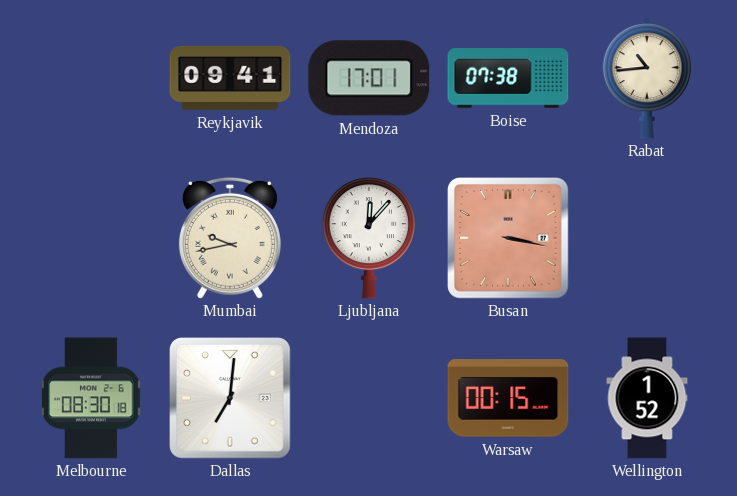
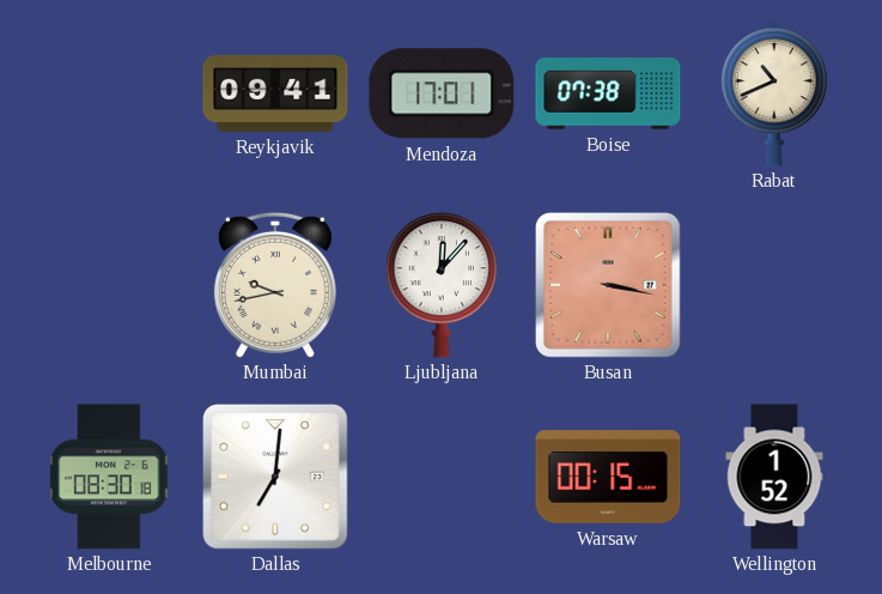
Rabat: 10:44 -> 10:41
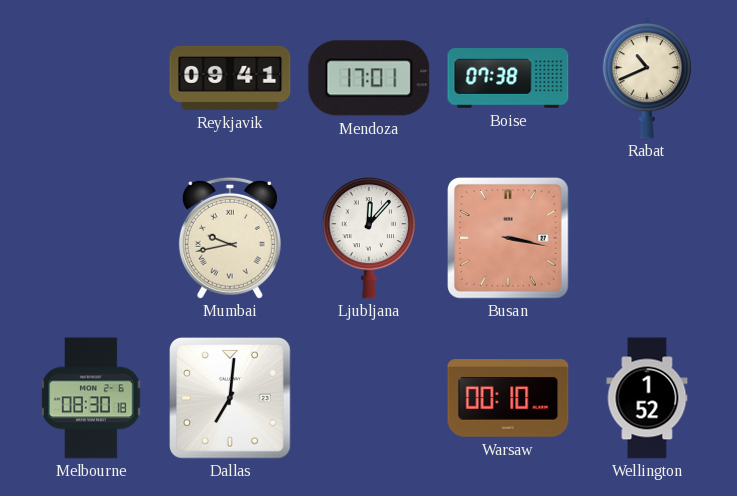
Warsaw: 00:15 -> 00:10
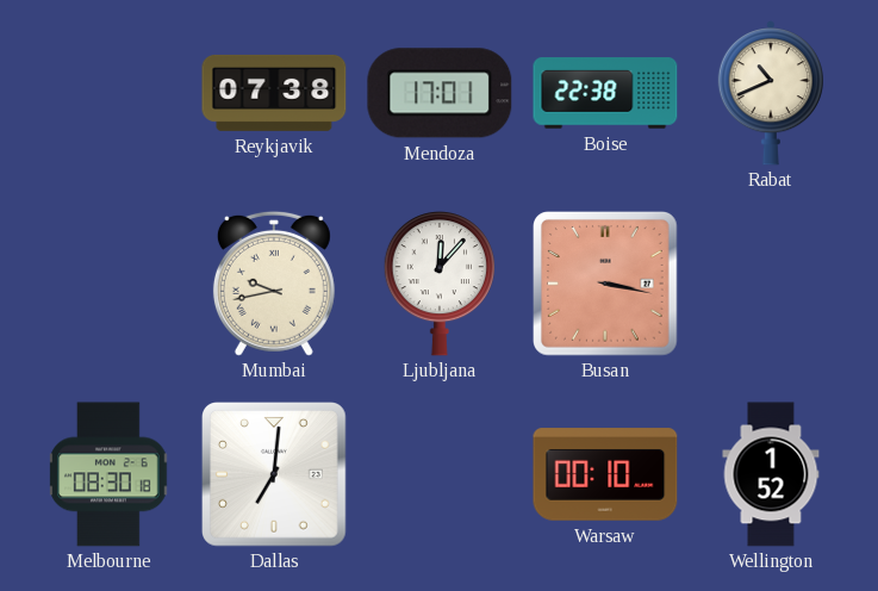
Reykjavik: 09:41 -> 07:38
Boise: 07:38 -> 22:38
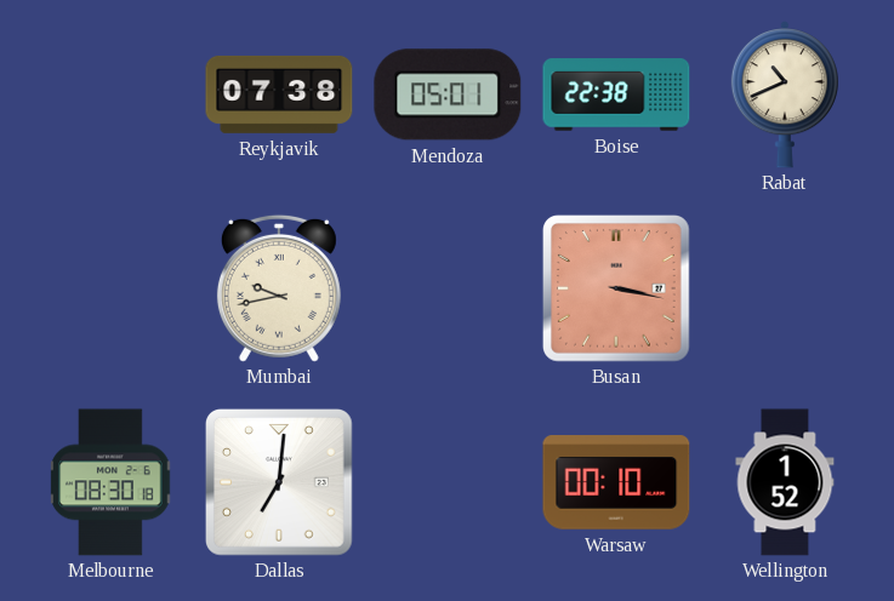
Mendoza: 17:01 -> 05:01
Ljubljana: 12:07 -> none
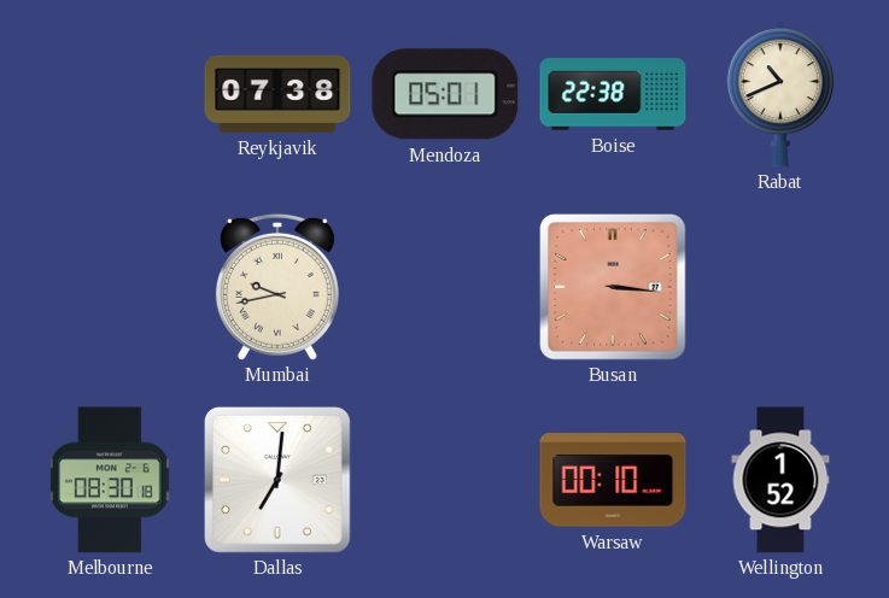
Busan: 3:17 -> 3:16
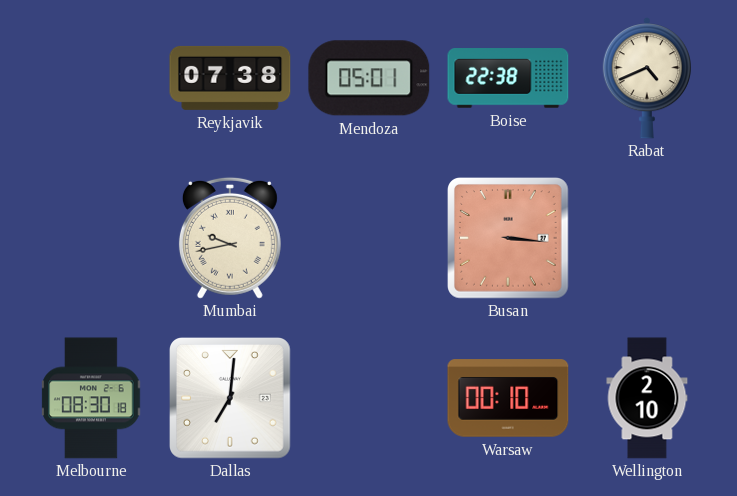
Rabat: 10:41 -> 4:41
Wellington: 1:52 -> 2:10
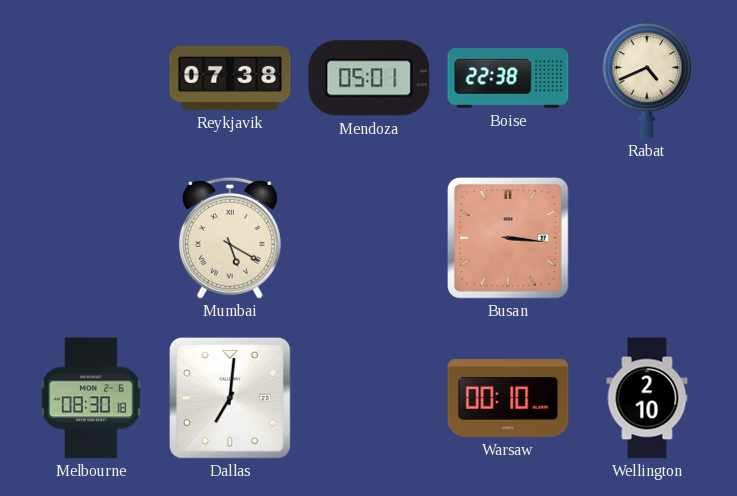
Mumbai: 9:43 -> 5:20
